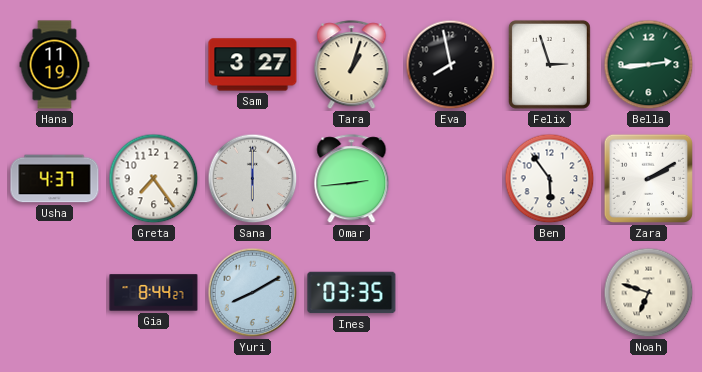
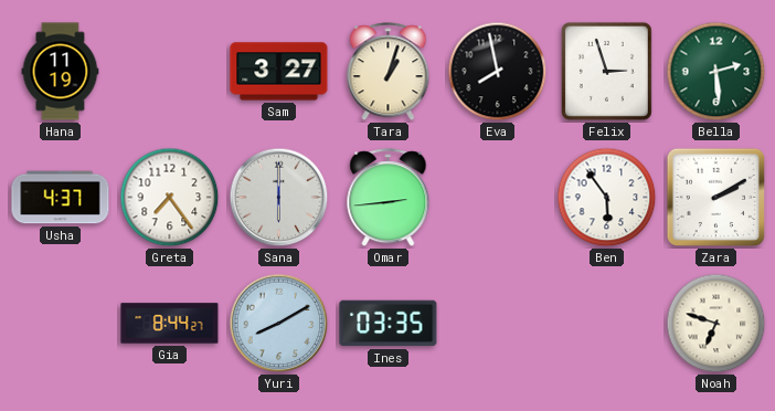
Bella: 2:44 -> 2:29
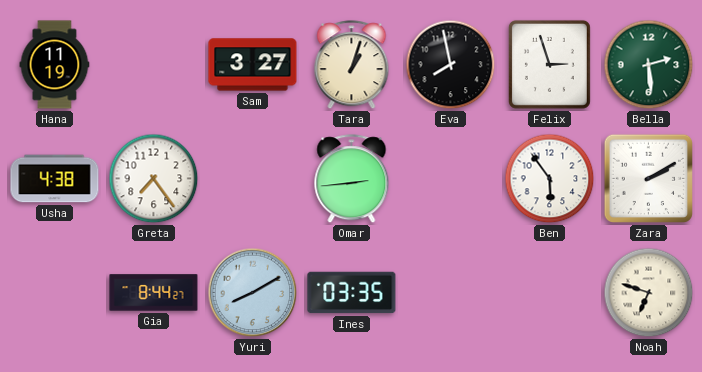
Usha: 4:37 -> 4:38
Sana: 6:00 -> none
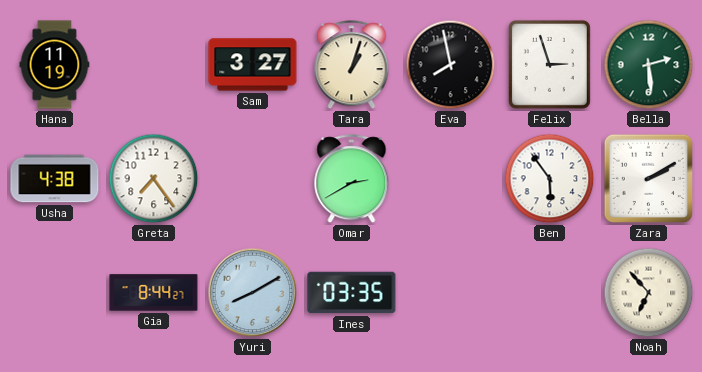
Omar: 2:44 -> 2:40
Noah: 6:48 -> 6:53
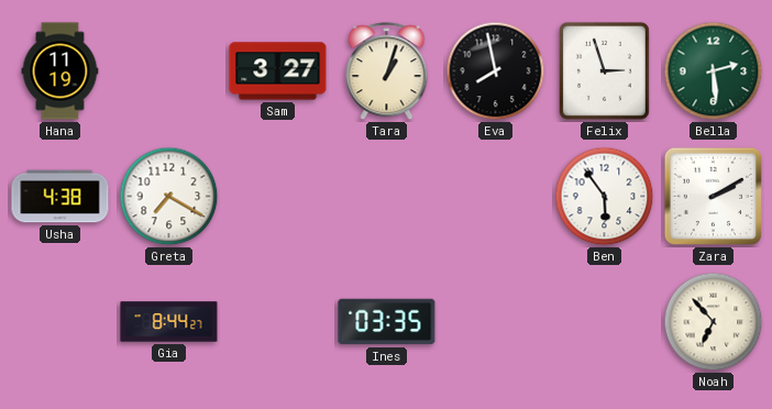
Greta: 7:24 -> 7:20
Omar: 2:40 -> none
Yuri: 8:10 -> none
